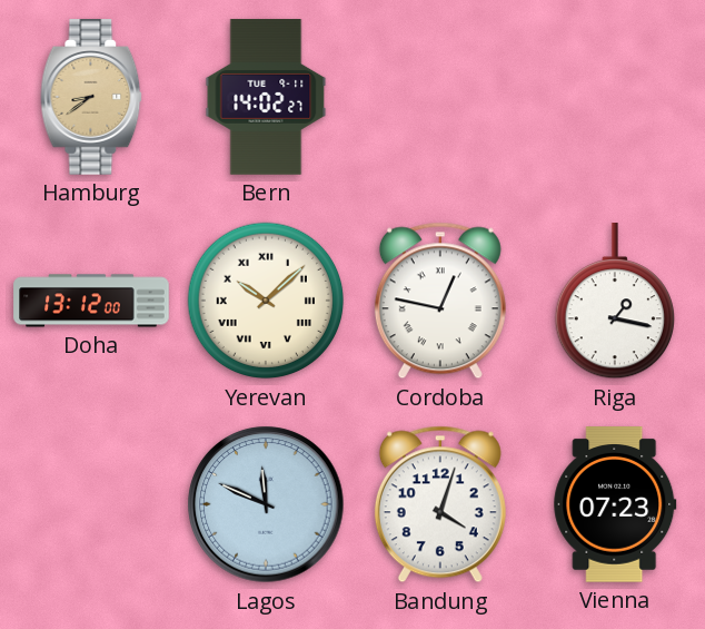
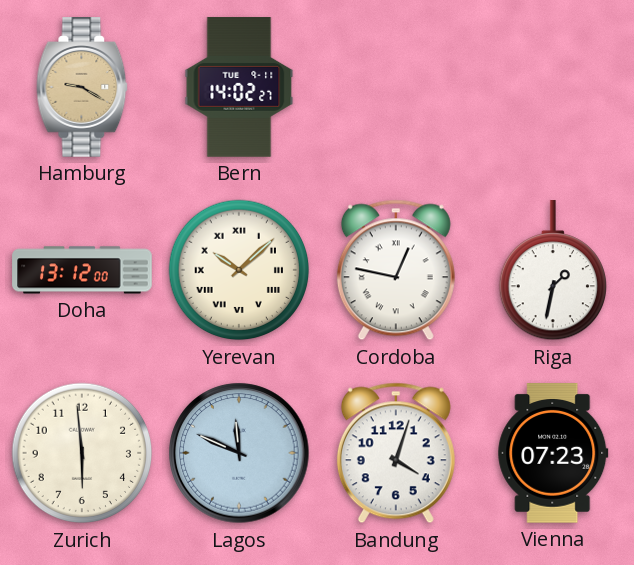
Hamburg: 8:39 -> 9:20
Riga: 1:17 -> 1:32
Zurich: none -> 5:59
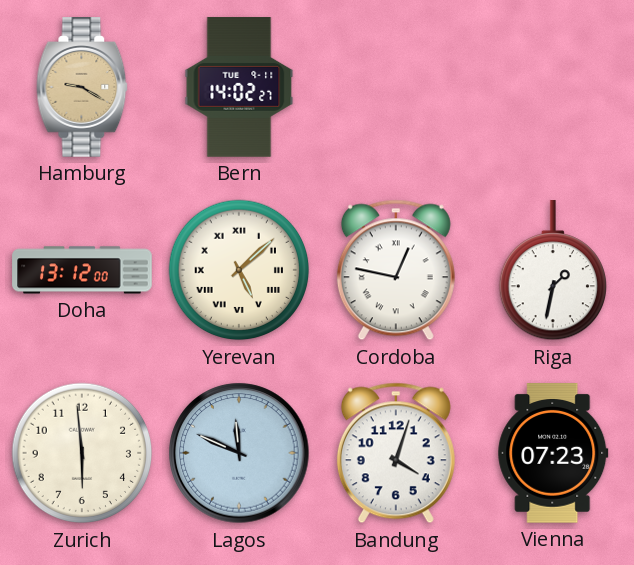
Yerevan: 10:08 -> 5:08
